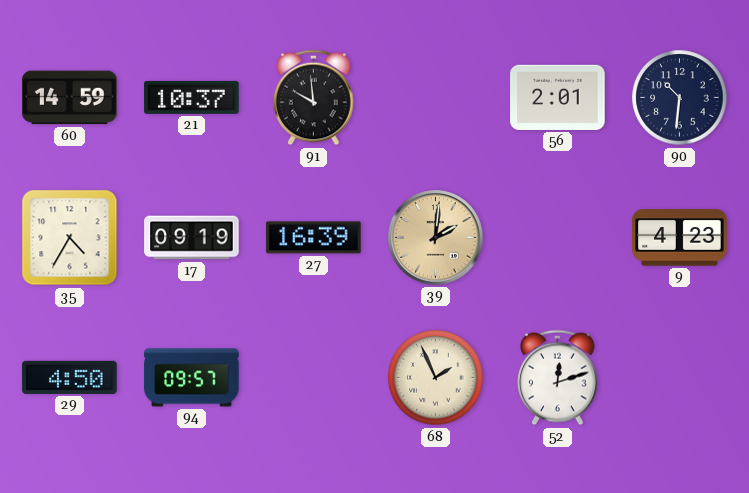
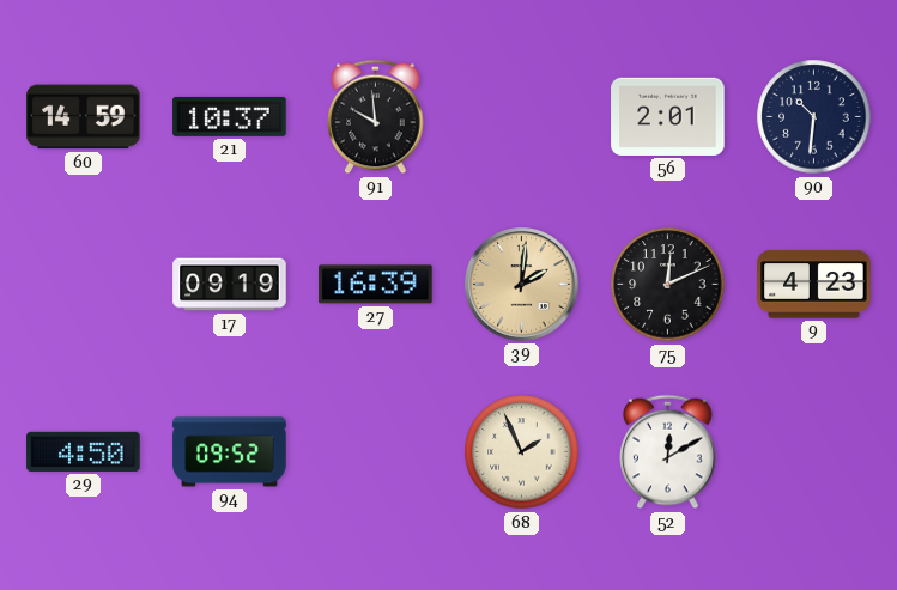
35: 4:35 -> none
75: none -> 12:11
94: 09:57 -> 09:52
52: 12:12 -> 12:10
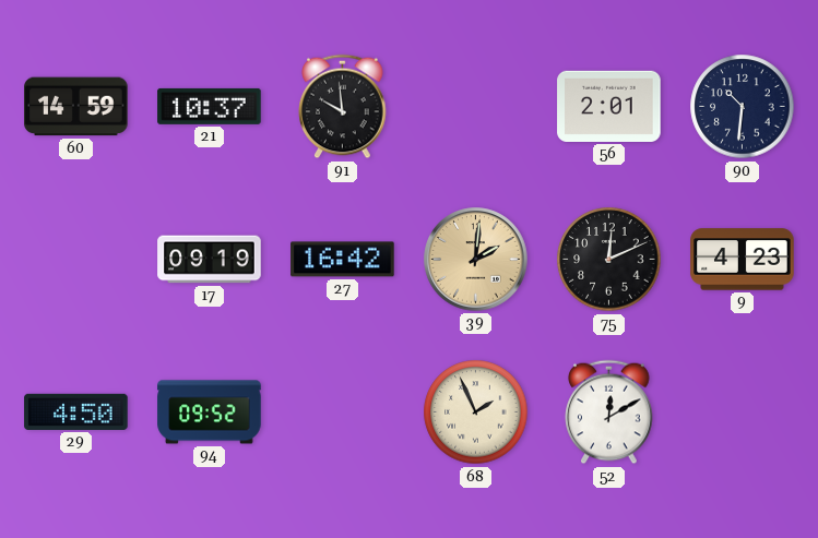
27: 16:39 -> 16:42
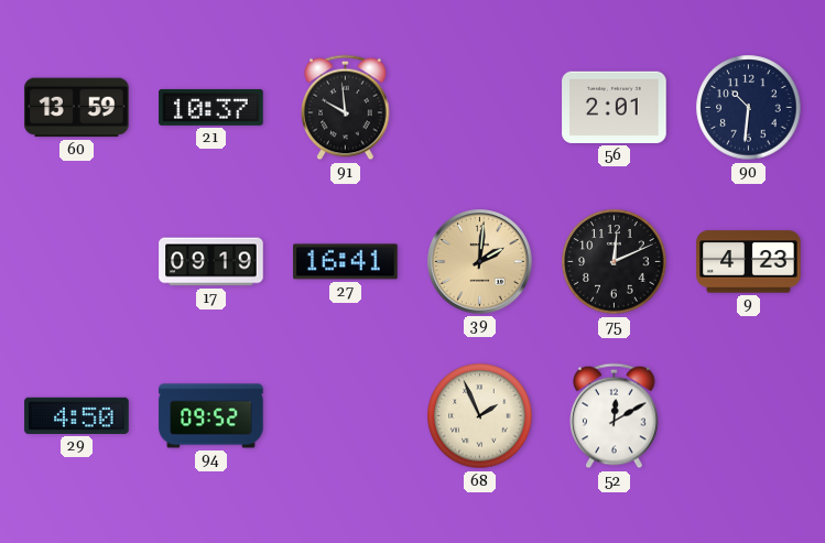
60: 14:59 -> 13:59
27: 16:42 -> 16:41
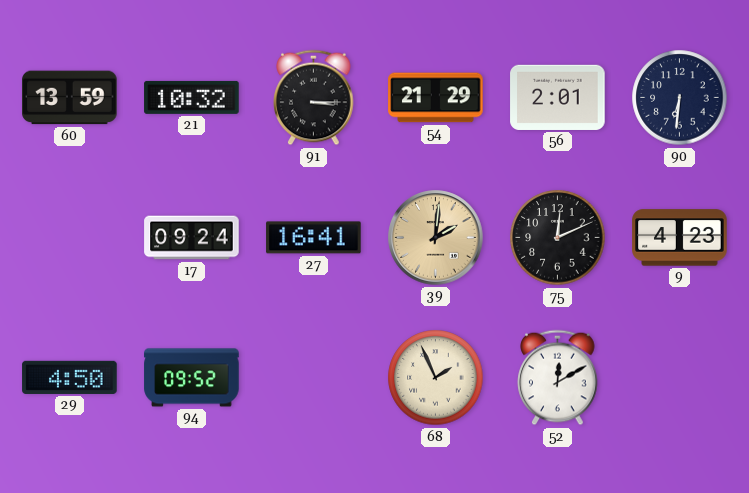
21: 10:37 -> 10:32
91: 9:59 -> 3:15
54: none -> 21:29
90: 10:31 -> 6:31
17: 09:19 -> 09:24
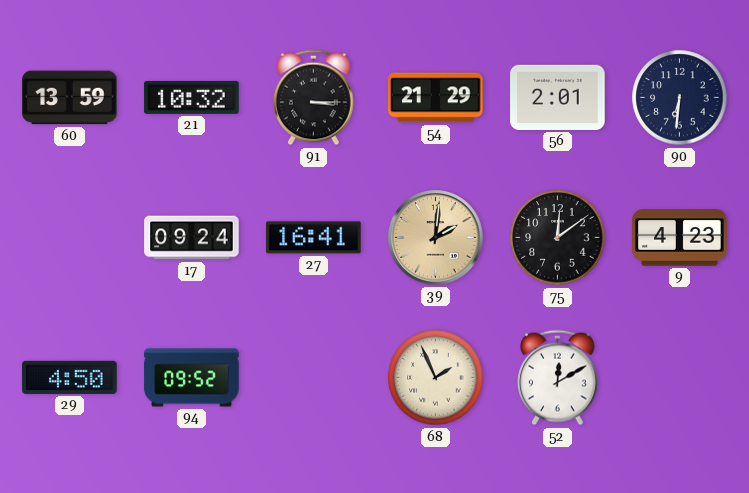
75: 12:11 -> 12:09
